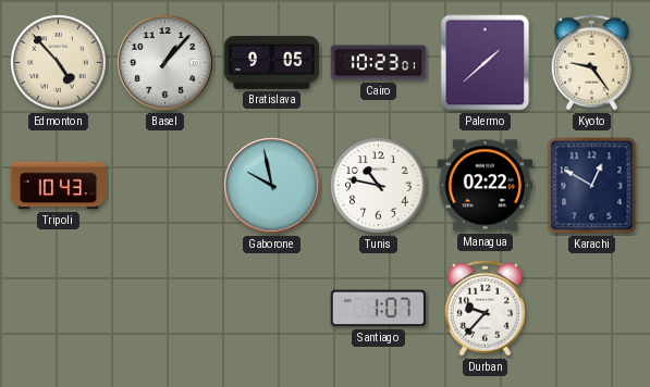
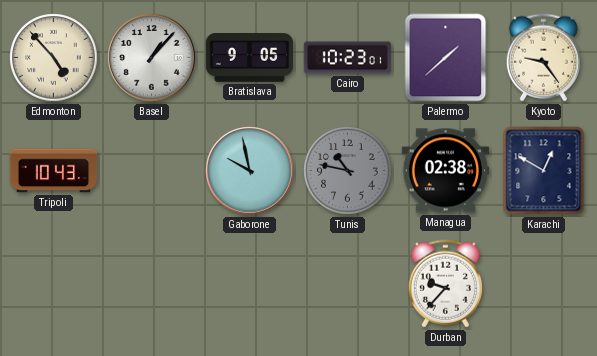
Tunis dial: white -> grey
Managua: 02:22 -> 02:38
Santiago: 1:07 -> none
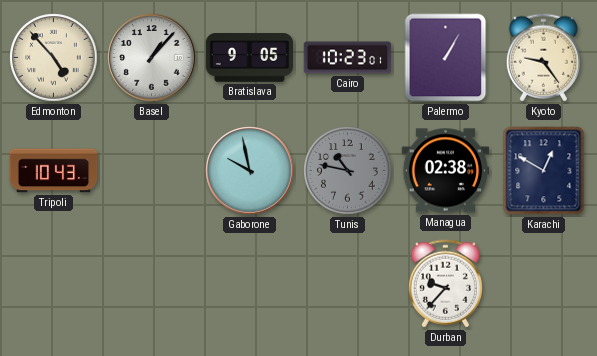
Palermo: 1:38 -> 1:05
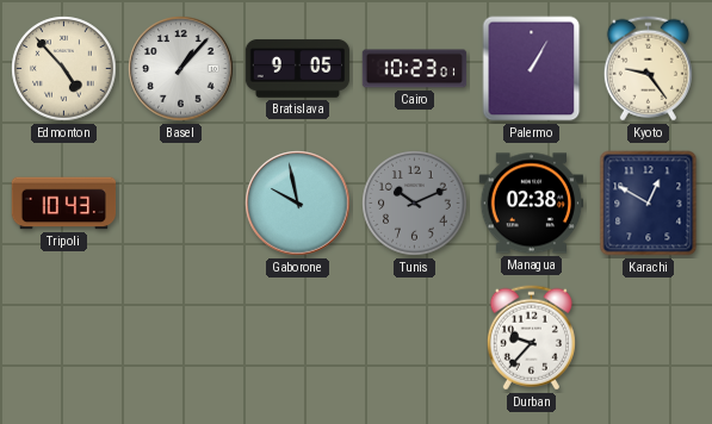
Tunis: 10:47 -> 10:11
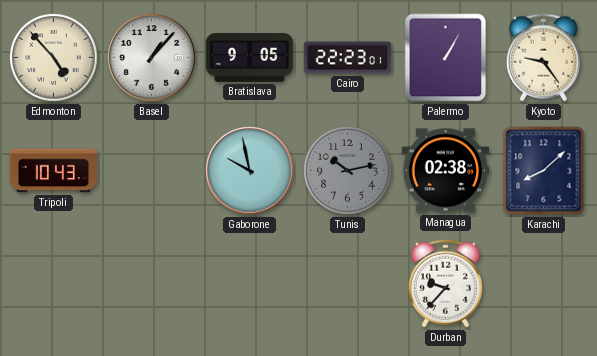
Cairo: 10:23 -> 22:23
Tunis: 10:11 -> 10:13
Karachi: 12:50 -> 8:08
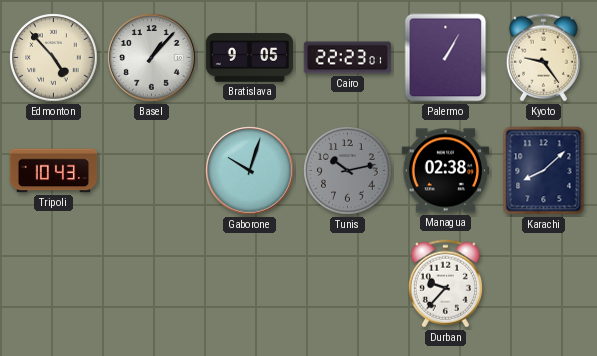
Gaborone: 9:58 -> 10:03
